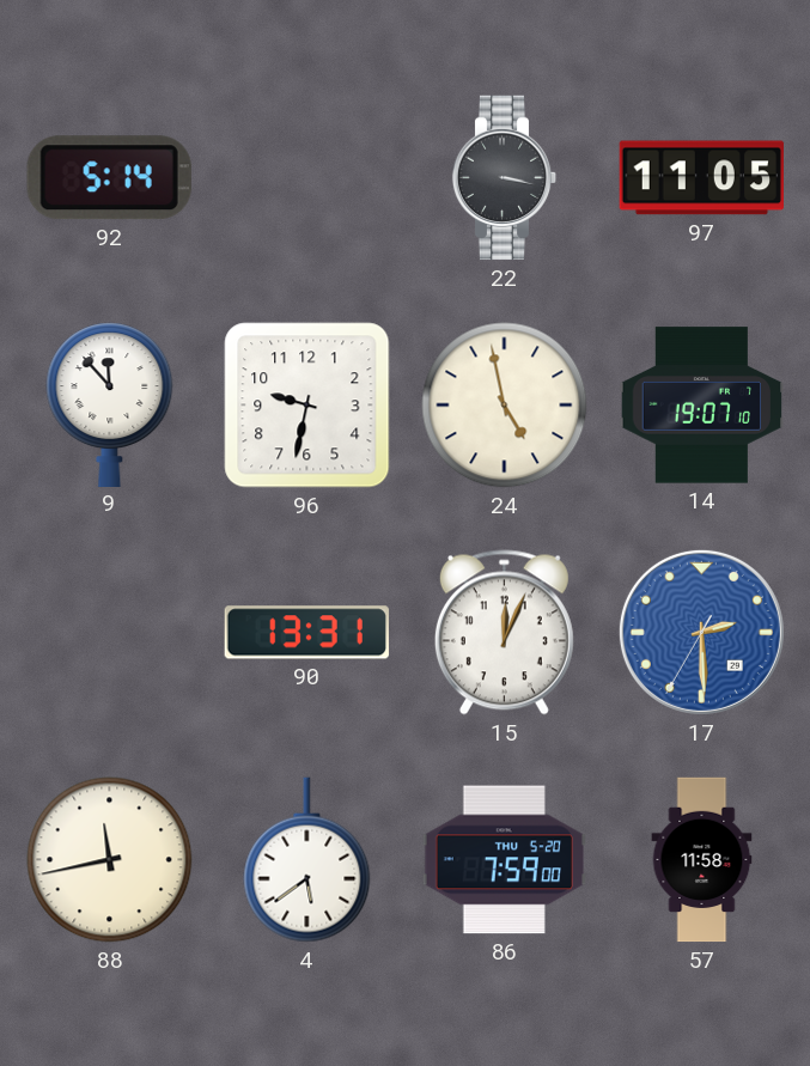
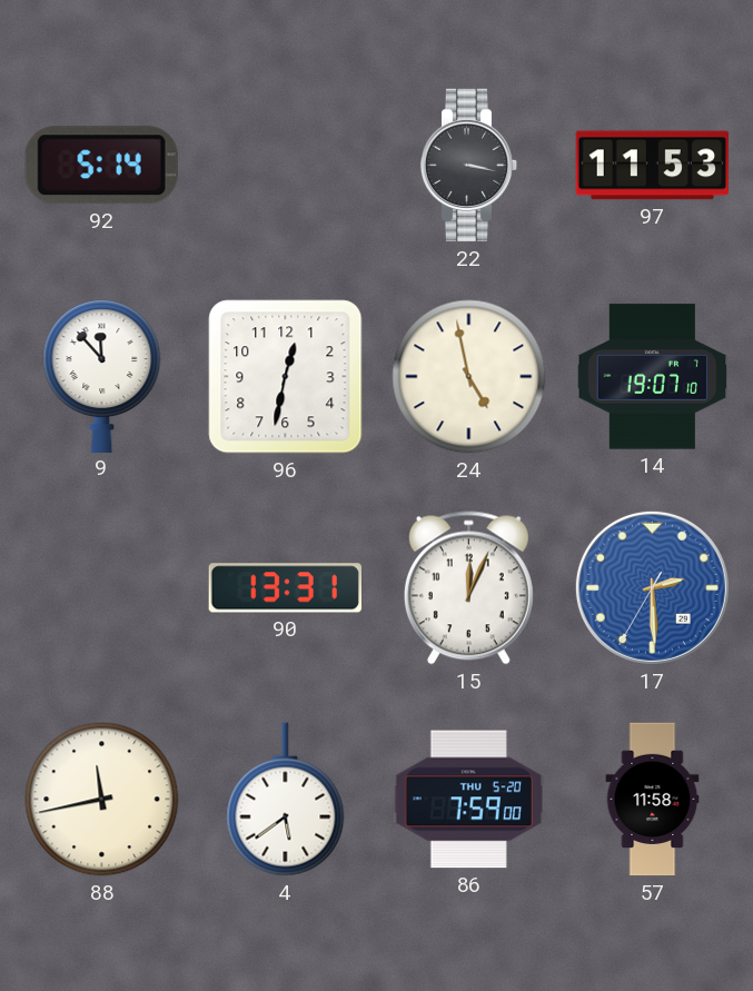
97: 11:05 -> 11:53
96: 9:32 -> 12:32
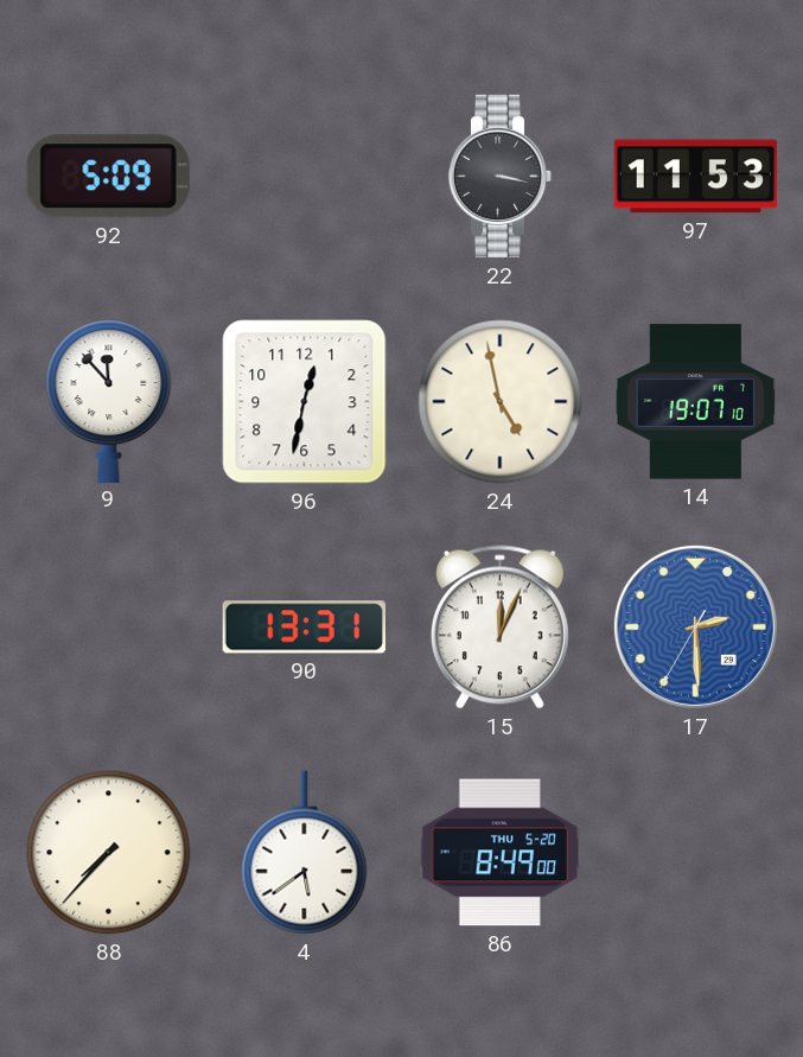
92: 5:14 -> 5:09
88: 11:43 -> 7:37
86: 7:59 -> 8:49
57: 11:58 -> none
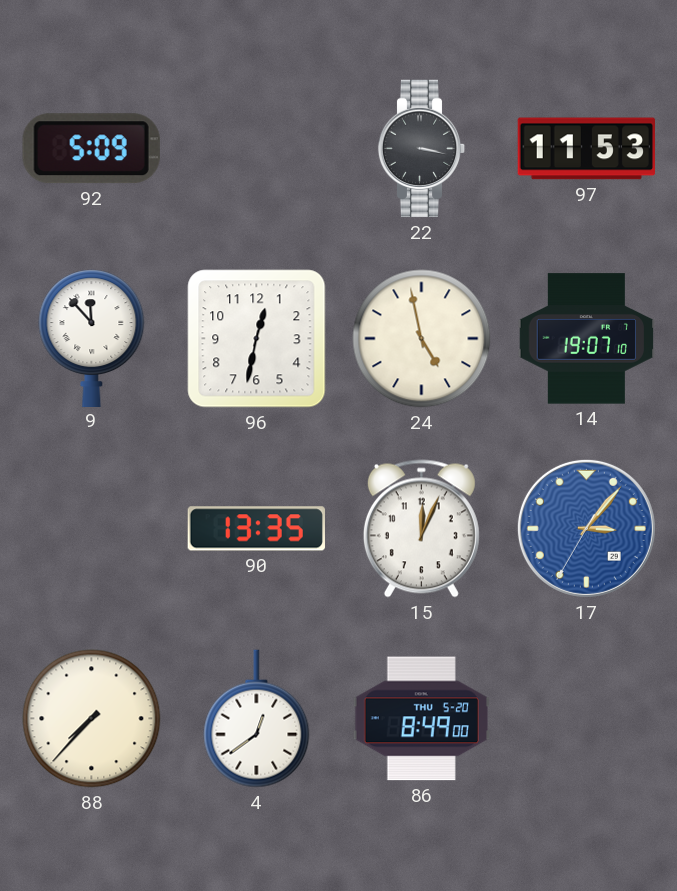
90: 13:31 -> 13:35
17: 2:29 -> 3:06
4: 5:39 -> 12:39
